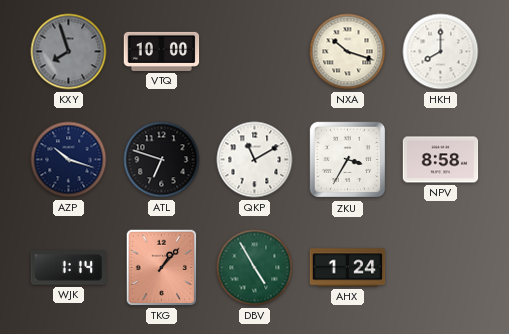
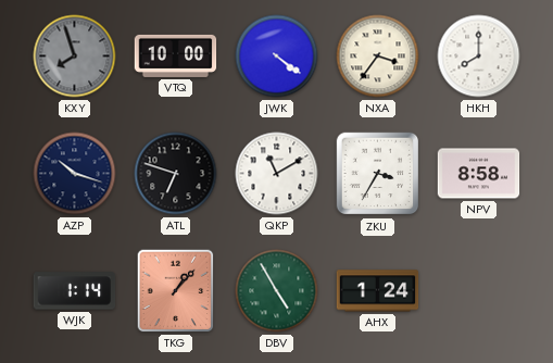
JWK: none -> 4:21
NXA: 10:18 -> 3:36
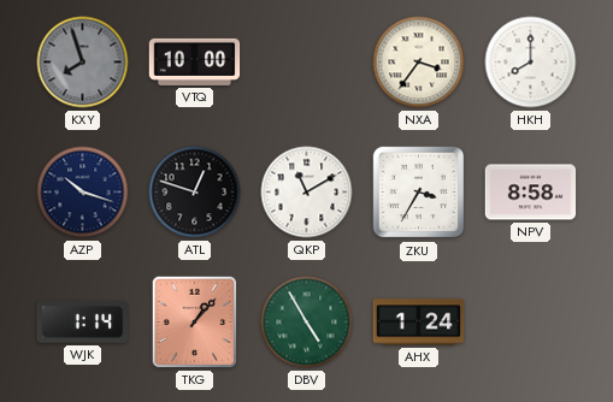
JWK: 4:21 -> none
ATL: 6:48 -> 12:48
